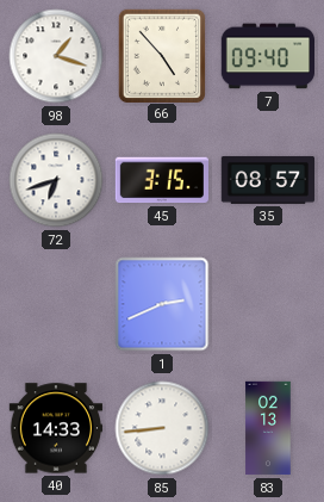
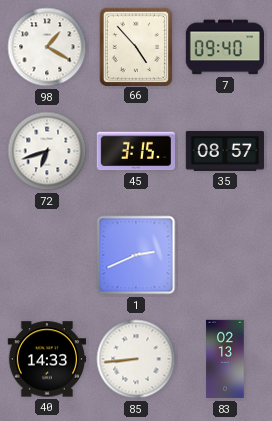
98: 1:18 -> 1:20
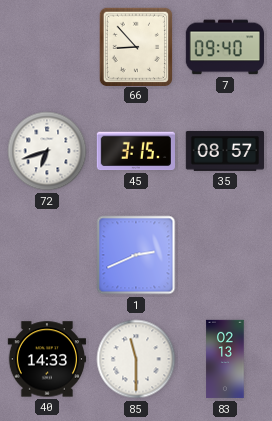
98: 1:20 -> none
66: 4:53 -> 8:53
85: 8:44 -> 11:30
